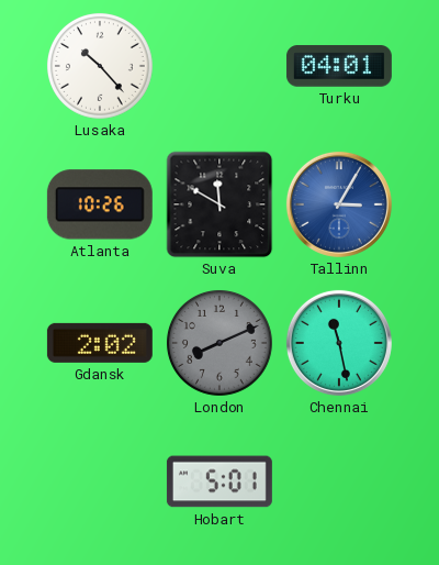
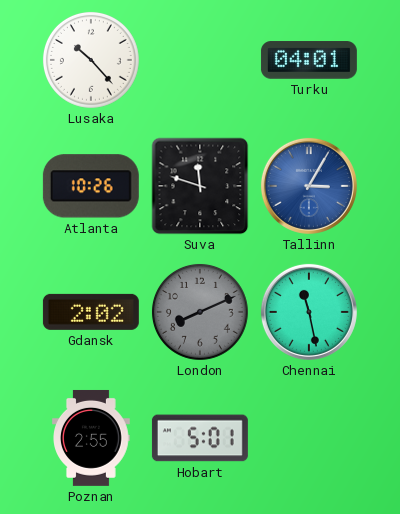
Suva: 11:50 -> 11:48
Poznan: none -> 2:55
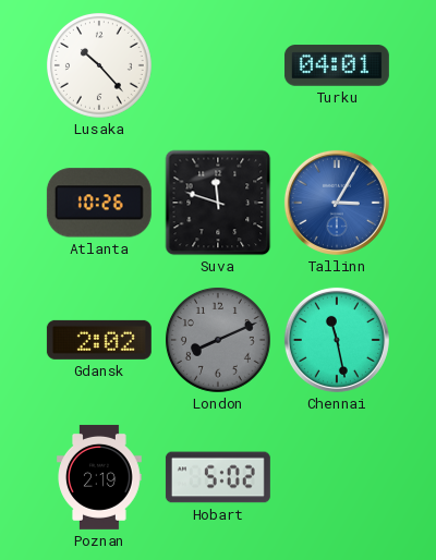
Poznan: 2:55 -> 2:19
Hobart: 5:01 -> 5:02
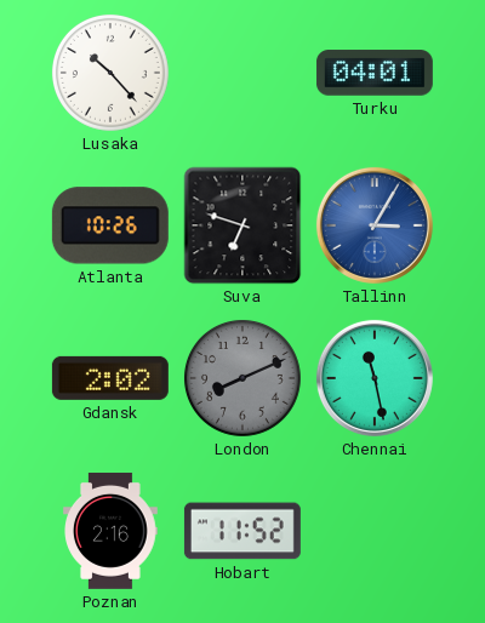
Suva: 11:48 -> 6:48
Poznan: 2:19 -> 2:16
Hobart: 5:02 -> 11:52
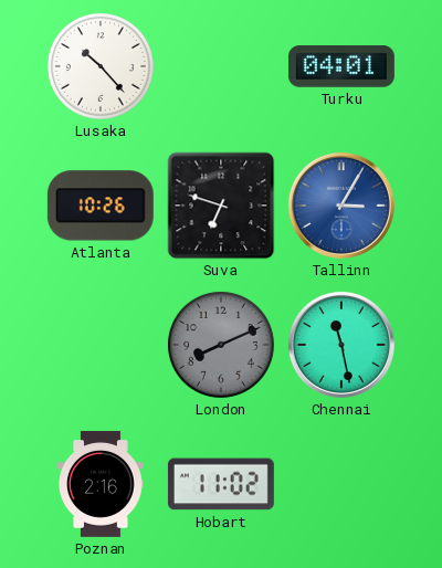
Gdansk: 2:02 -> none
Hobart: 11:52 -> 11:02
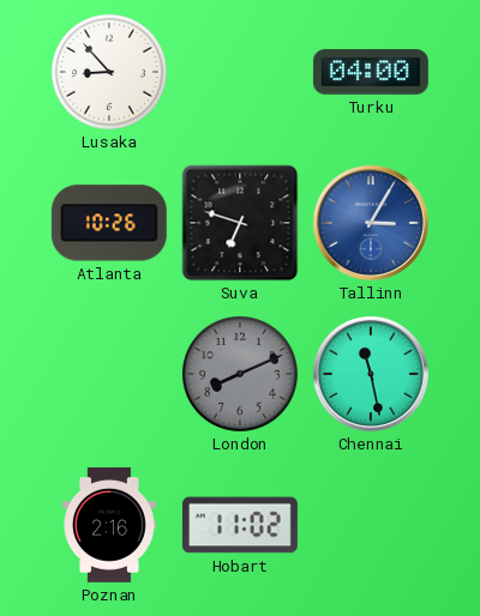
Lusaka: 10:23 -> 8:53
Turku: 04:01 -> 04:00
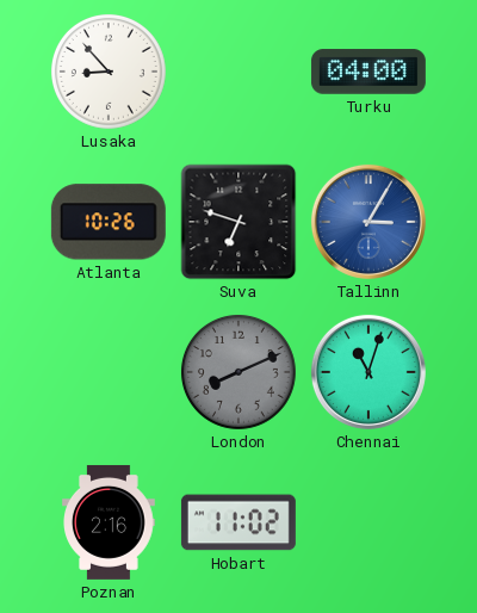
Chennai: 11:28 -> 11:03
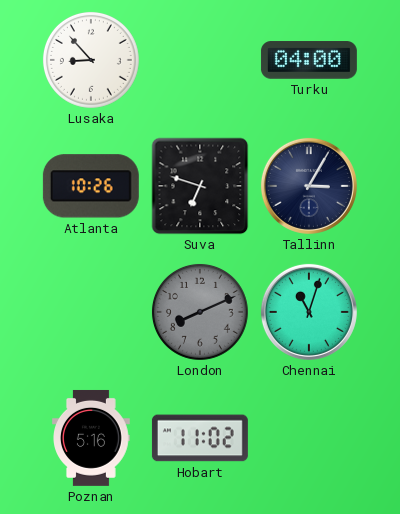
Tallinn dial: blue -> navy
Poznan: 2:16 -> 5:16
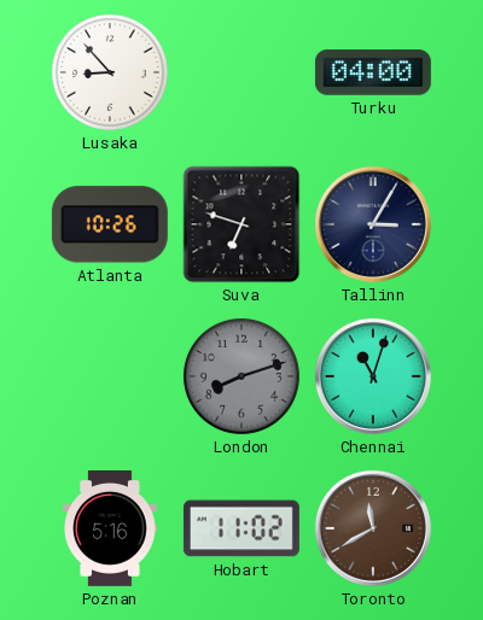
London: 8:11 -> 8:12
Toronto: none -> 11:40
